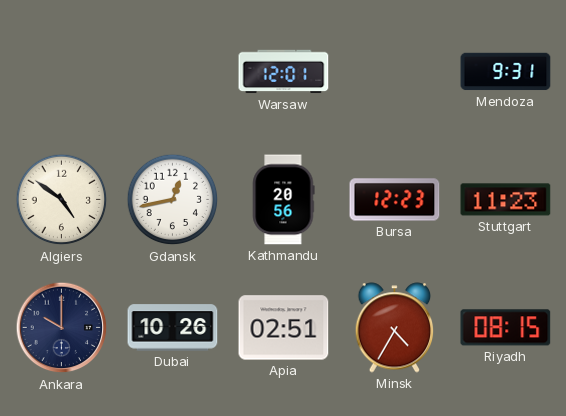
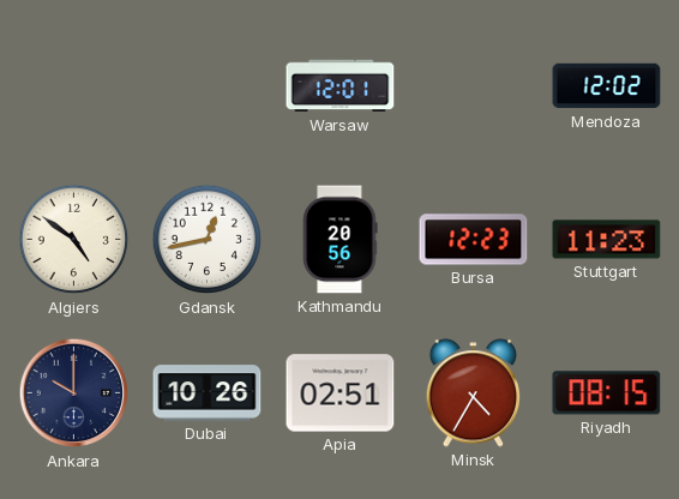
Mendoza: 9:31 -> 12:02
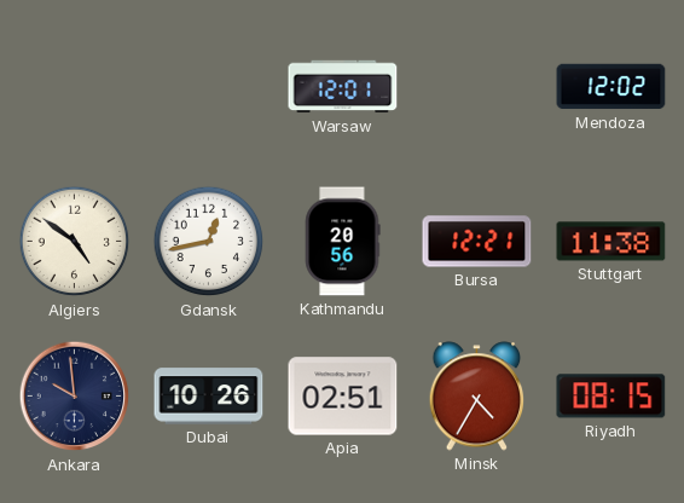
Bursa: 12:23 -> 12:21
Stuttgart: 11:23 -> 11:38
Ankara: 10:00 -> 9:59
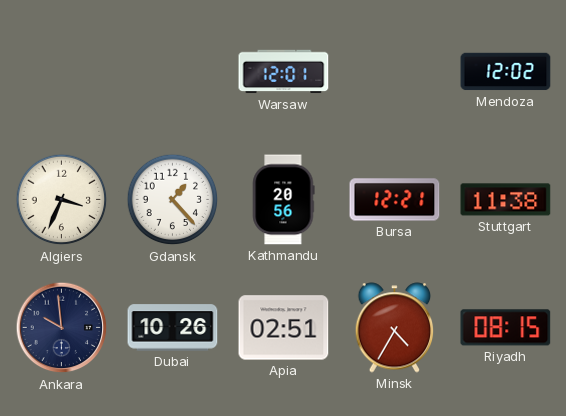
Algiers: 4:51 -> 3:34
Gdansk: 12:43 -> 1:23
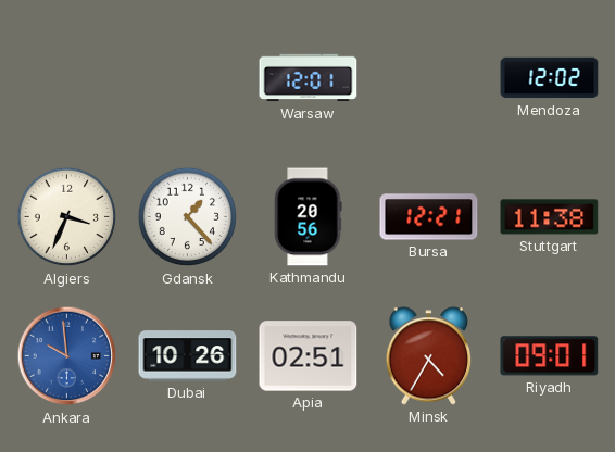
Ankara dial: navy -> blue
Riyadh: 08:15 -> 09:01
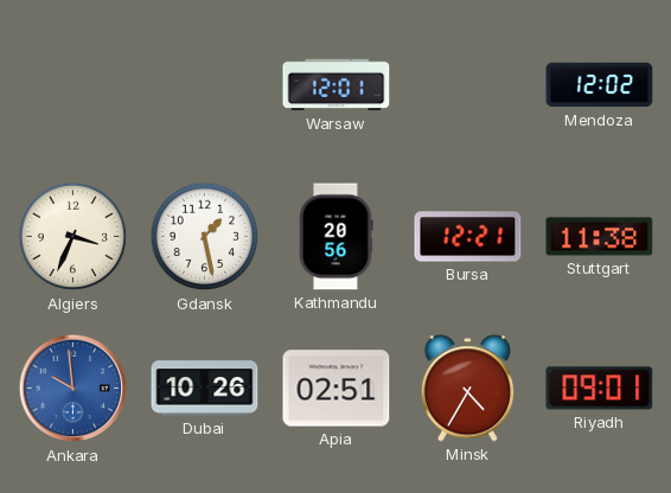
Gdansk: 1:23 -> 1:28
